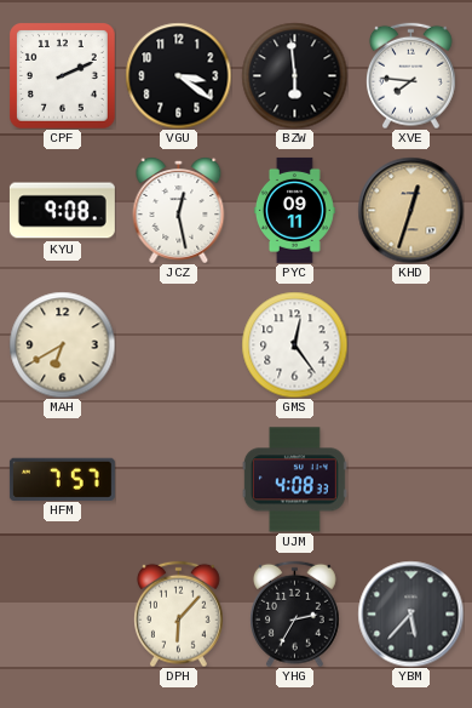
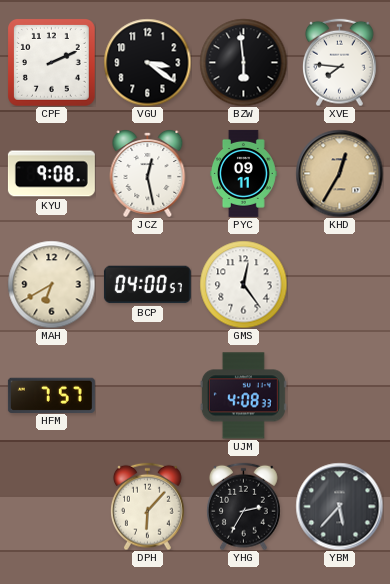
KHD: 12:33 -> 12:35
BCP: none -> 04:00
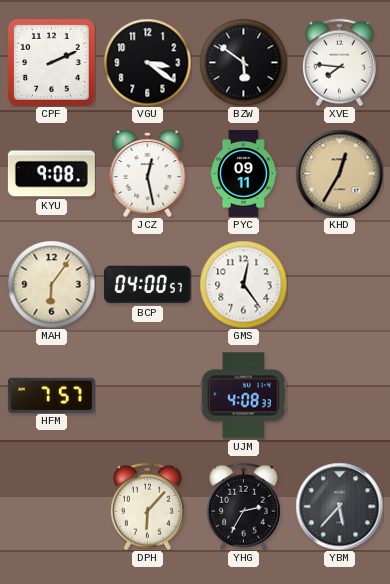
BZW: 5:59 -> 5:51
MAH: 6:40 -> 6:06
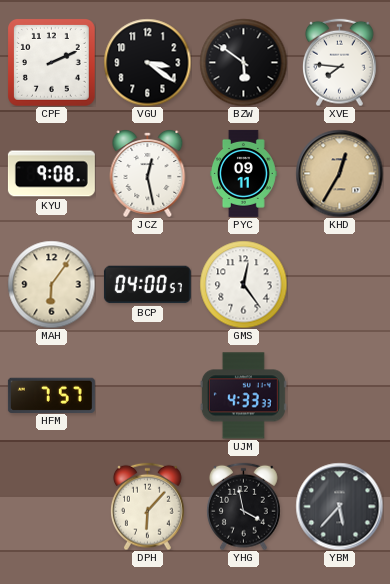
UJM: 4:08 -> 4:33
YHG: 2:35 -> 3:58
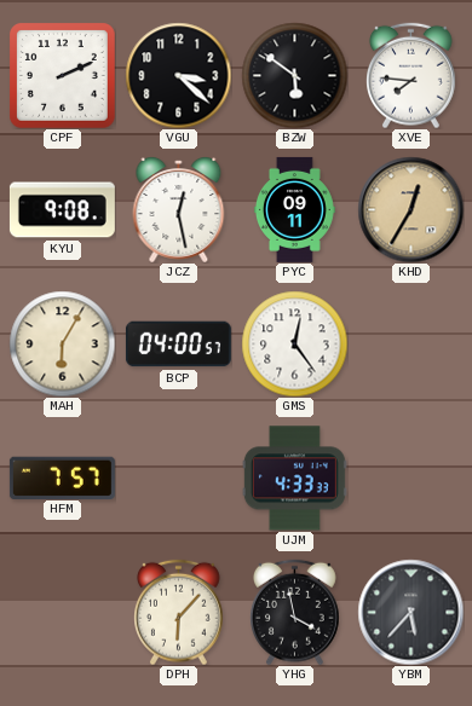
VGU: 3:21 -> 3:22
MAH: 6:06 -> 6:05
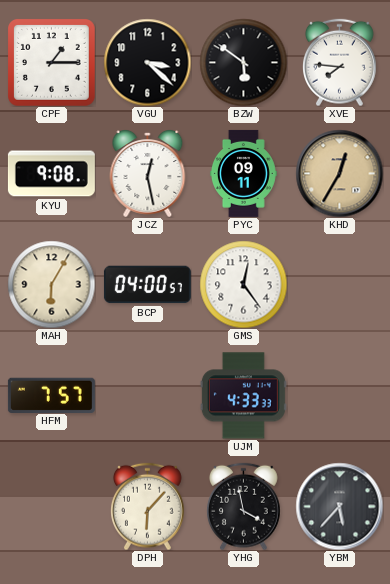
CPF: 2:11 -> 1:15
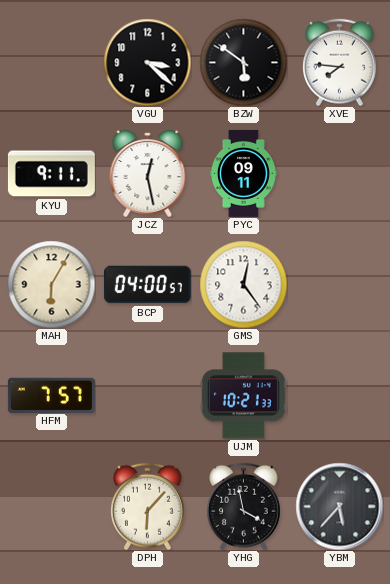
CPF: 1:15 -> none
KYU: 9:08 -> 9:11
KHD: 12:35 -> none
UJM: 4:33 -> 10:21
